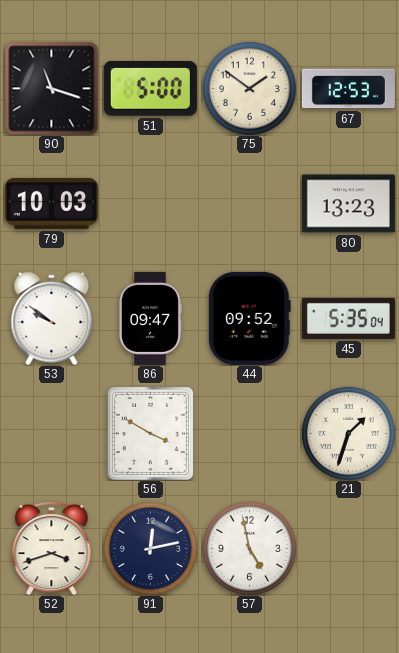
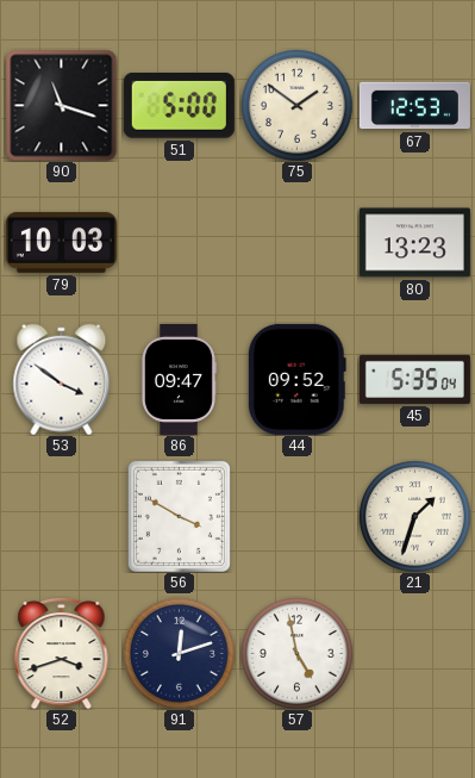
53: 9:51 -> 3:51
91: 12:13 -> 12:12
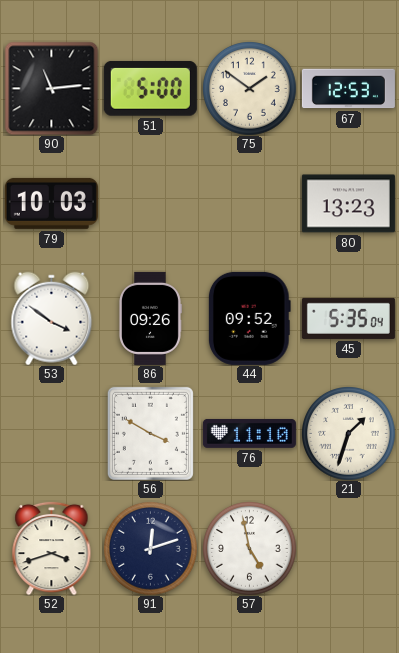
90: 11:18 -> 11:14
86: 09:47 -> 09:26
76: none -> 11:10
